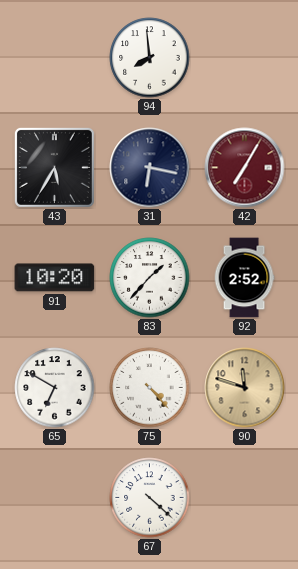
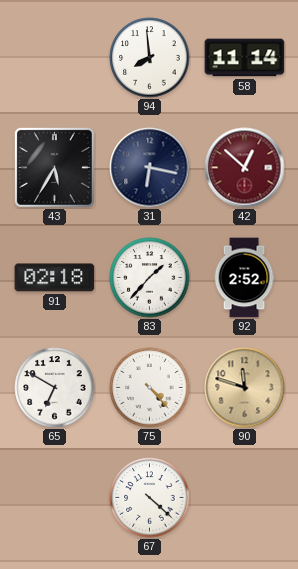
58: none -> 11:14
42: 7:05 -> 12:52
91: 10:20 -> 02:18
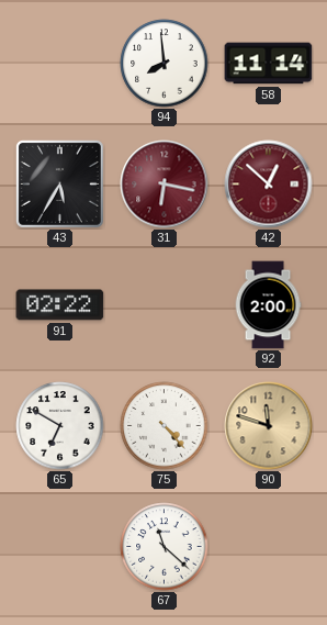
31 dial: navy -> burgundy
91: 02:18 -> 02:22
83: 1:37 -> none
92: 2:52 -> 2:00
67: 4:22 -> 11:22
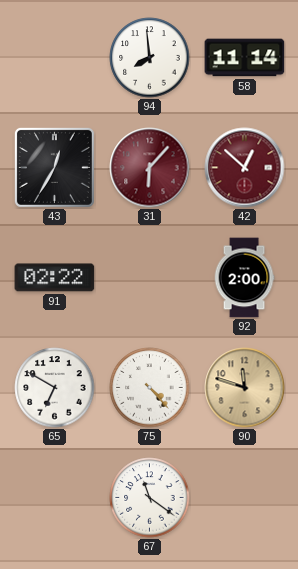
43: 5:35 -> 12:35
31: 6:17 -> 6:07
67: 11:22 -> 11:21
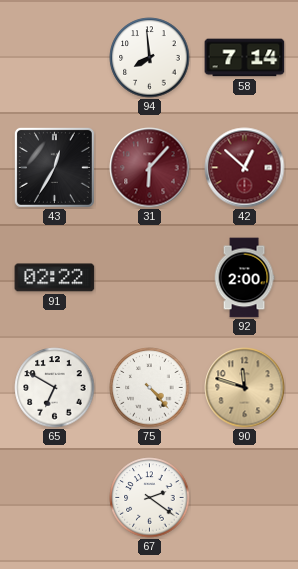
58: 11:14 -> 7:14
67: 11:21 -> 2:21
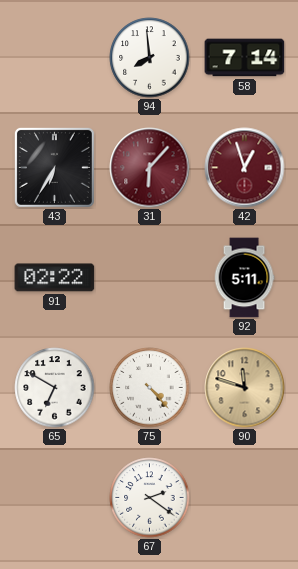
43: 12:35 -> 6:35
42: 12:52 -> 12:57
92: 2:00 -> 5:11
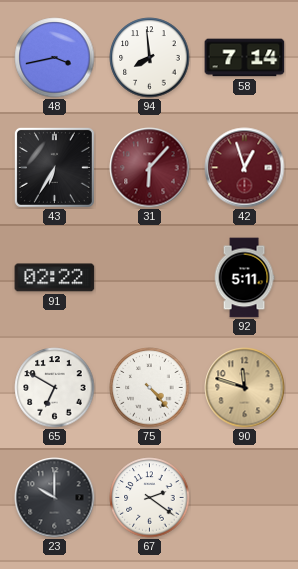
48: none -> 3:43
23: none -> 10:00
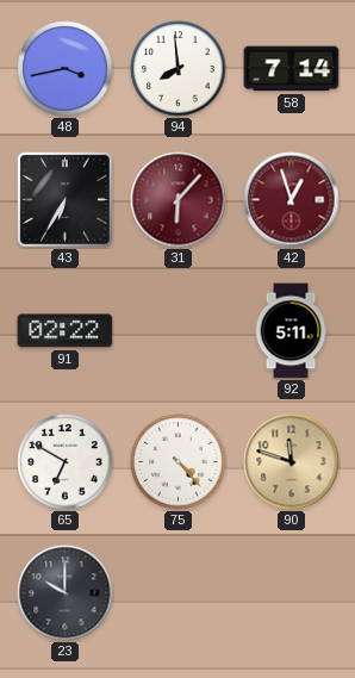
67: 2:21 -> none
